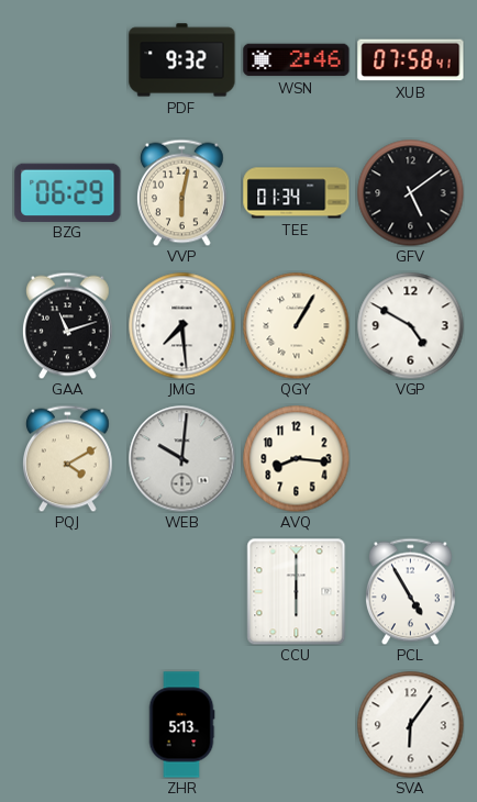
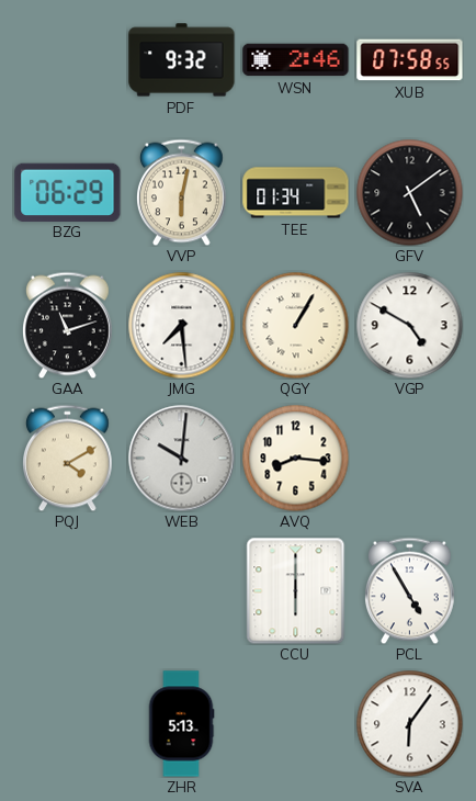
XUB: 07:58:41 -> 07:58:55
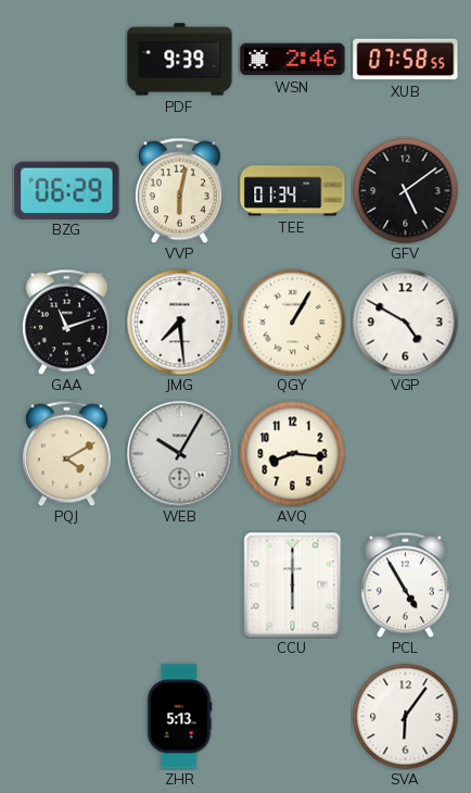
PDF: 9:32 -> 9:39
WEB: 10:01 -> 10:05
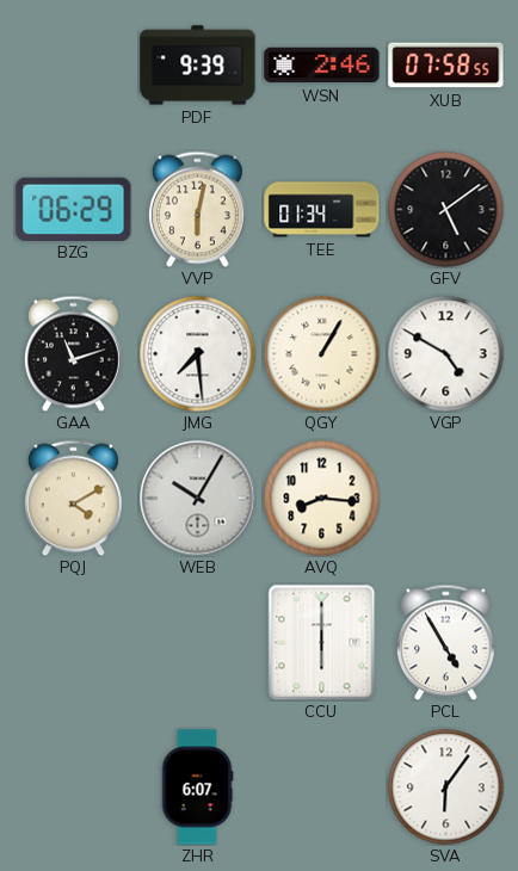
ZHR: 5:13 -> 6:07
